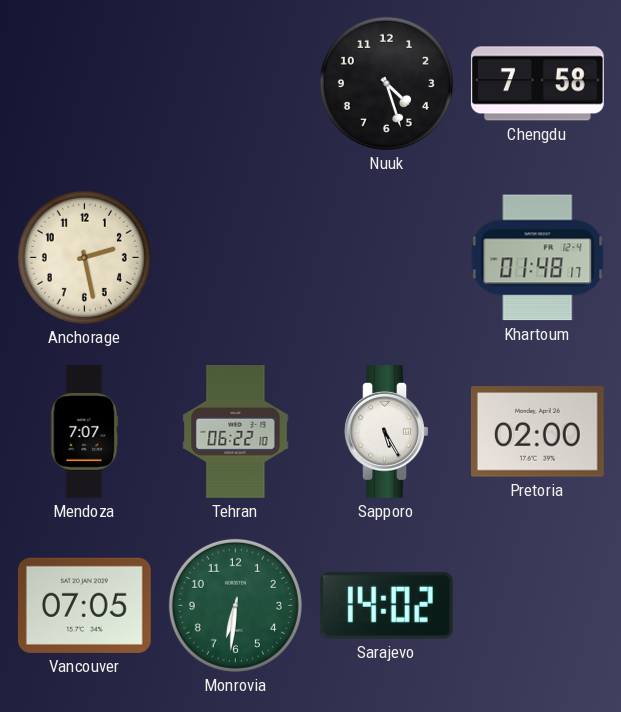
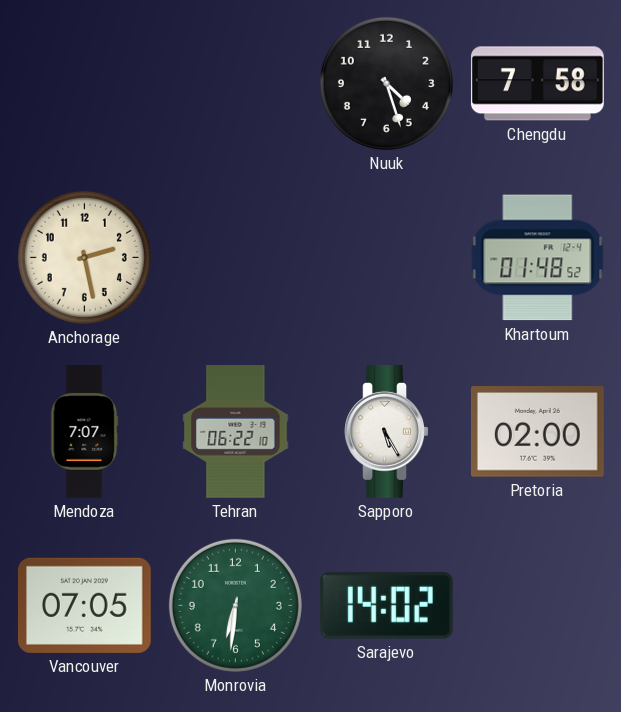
Khartoum: 01:48:17 -> 01:48:52
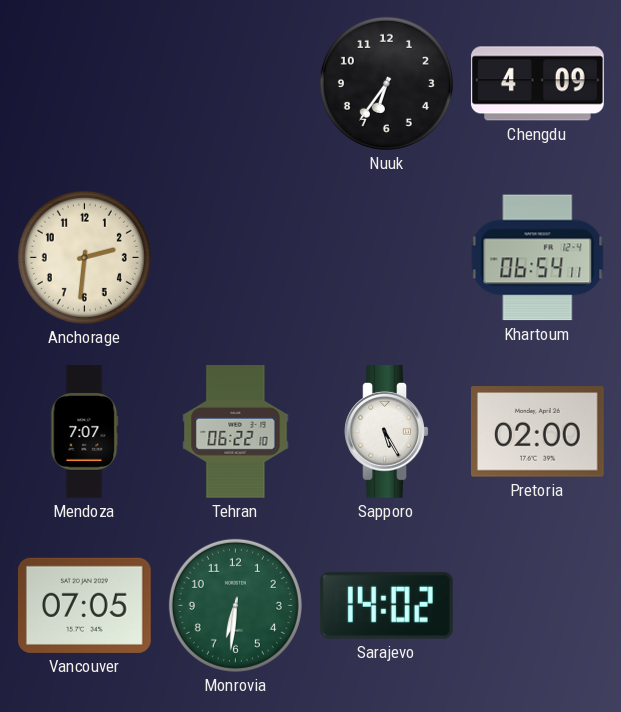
Nuuk: 4:27 -> 6:36
Chengdu: 7:58 -> 4:09
Anchorage: 2:28 -> 2:31
Khartoum: 01:48 -> 06:54
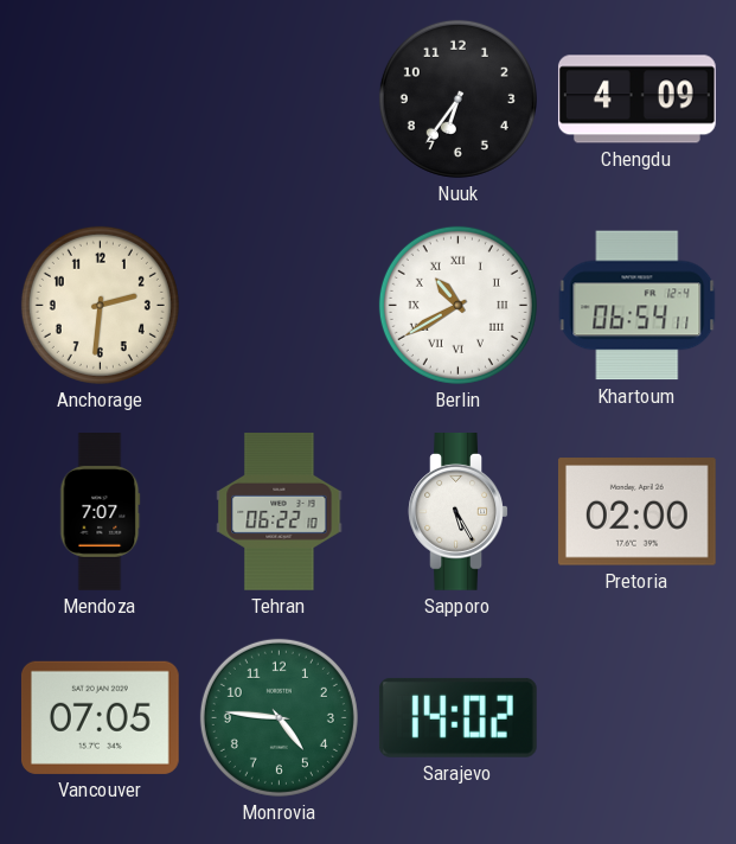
Berlin: none -> 10:40
Monrovia: 6:31 -> 4:46
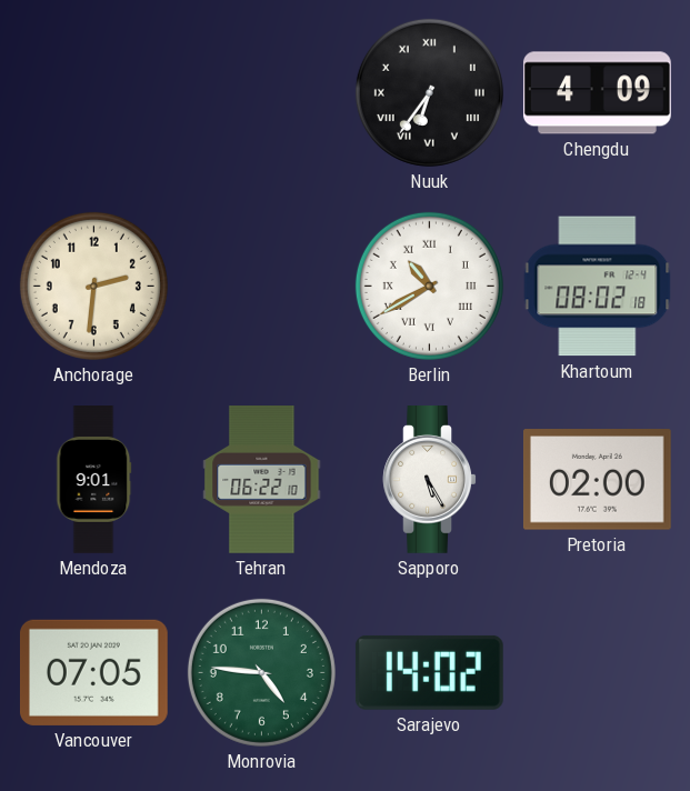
Nuuk numerals: Arabic -> Roman
Khartoum: 06:54 -> 08:02
Mendoza: 7:07 -> 9:01
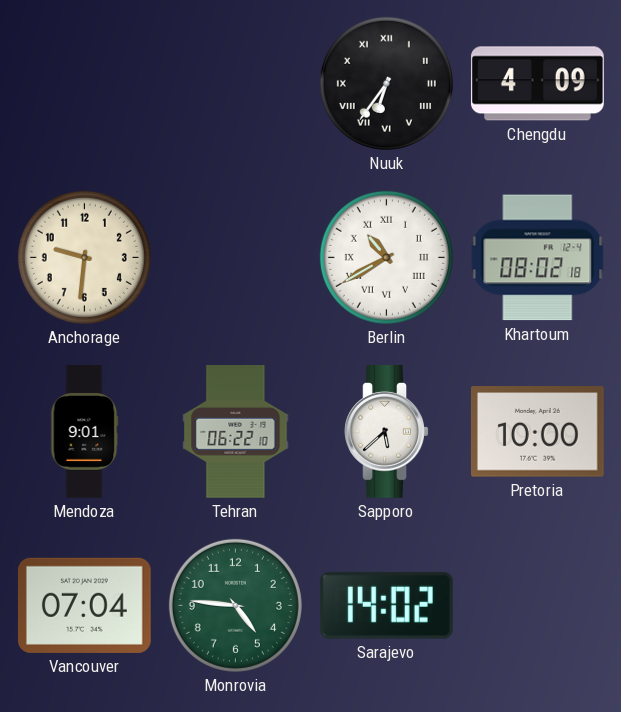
Anchorage: 2:31 -> 9:31
Sapporo: 5:25 -> 5:38
Pretoria: 02:00 -> 10:00
Vancouver: 07:05 -> 07:04
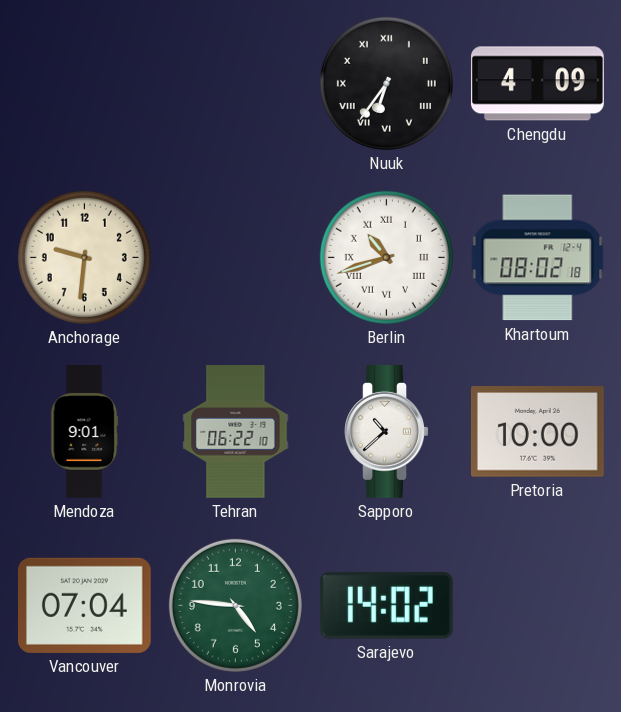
Berlin: 10:40 -> 10:42
Sapporo: 5:38 -> 10:38
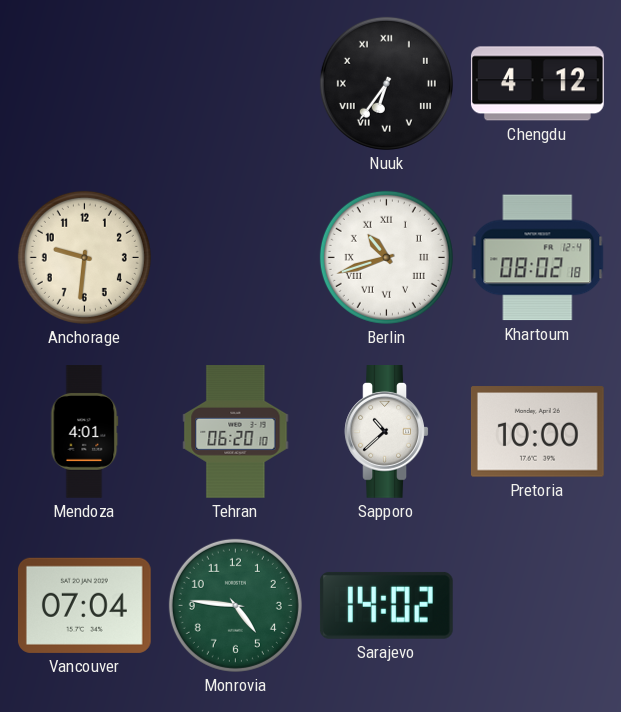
Chengdu: 4:09 -> 4:12
Mendoza: 9:01 -> 4:01
Tehran: 06:22 -> 06:20
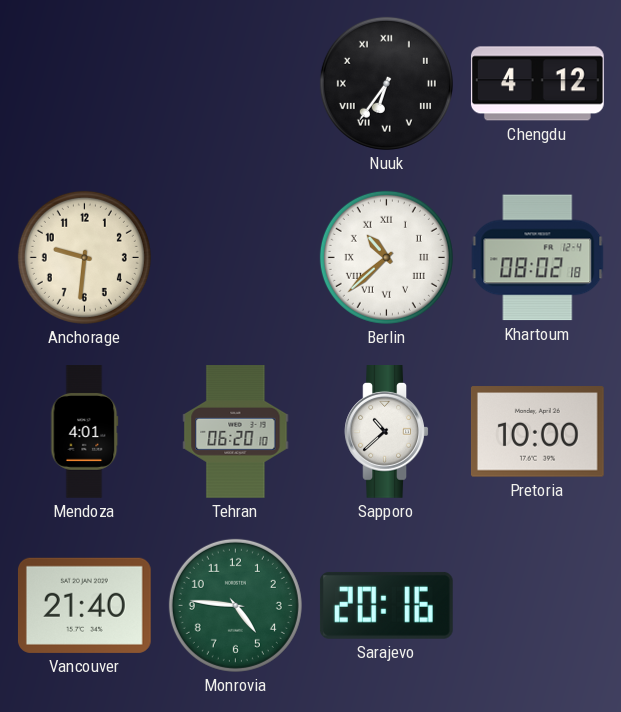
Berlin: 10:42 -> 10:38
Vancouver: 07:04 -> 21:40
Sarajevo: 14:02 -> 20:16
